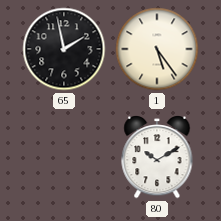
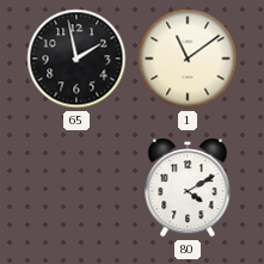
1: 5:24 -> 11:09
80: 10:10 -> 4:10
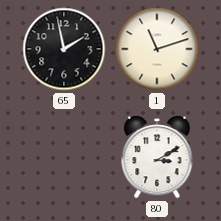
1: 11:09 -> 11:12
80: 4:10 -> 3:10
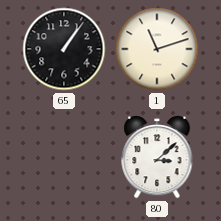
65: 1:58 -> 1:06
80: 3:10 -> 3:08
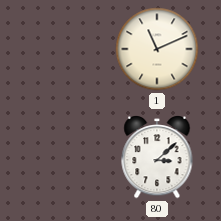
65: 1:06 -> none
1: 11:12 -> 11:11
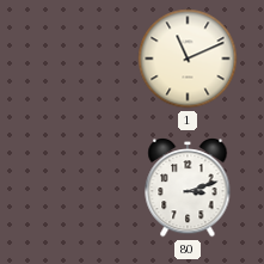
80: 3:08 -> 3:12
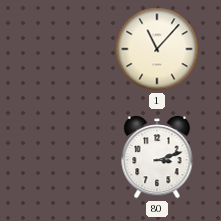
1: 11:11 -> 11:07
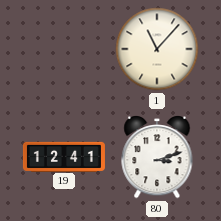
19: none -> 12:41
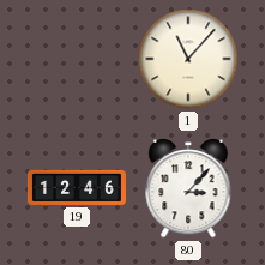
19: 12:41 -> 12:46
80: 3:12 -> 3:07
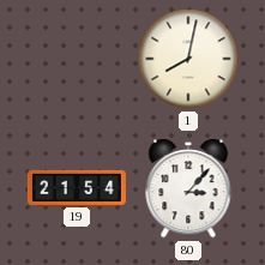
1: 11:07 -> 8:02
19: 12:46 -> 21:54
